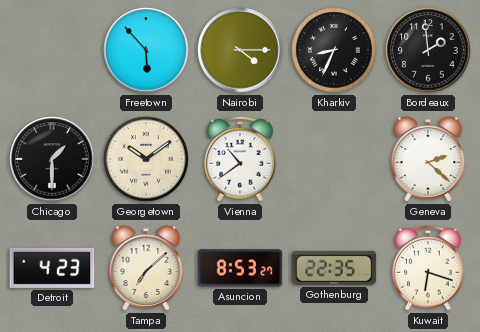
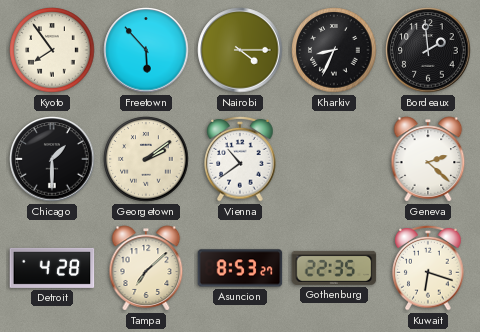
Kyoto: none -> 7:54
Georgetown: 10:09 -> 2:09
Detroit: 4:23 -> 4:28
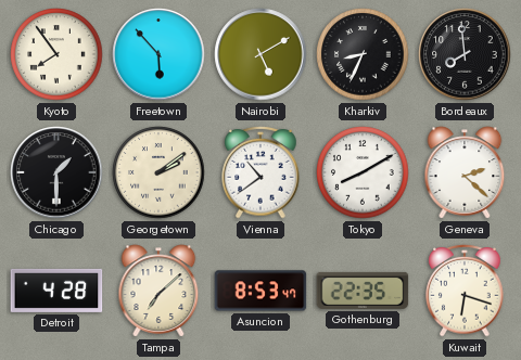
Nairobi: 4:15 -> 5:10
Bordeaux: 1:59 -> 7:59
Tokyo: none -> 8:10
Asuncion: 8:53:27 -> 8:53:47
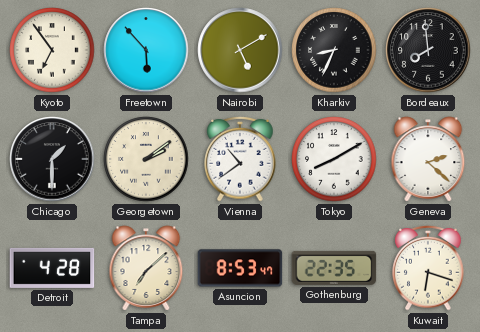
Kyoto: 7:54 -> 6:54
